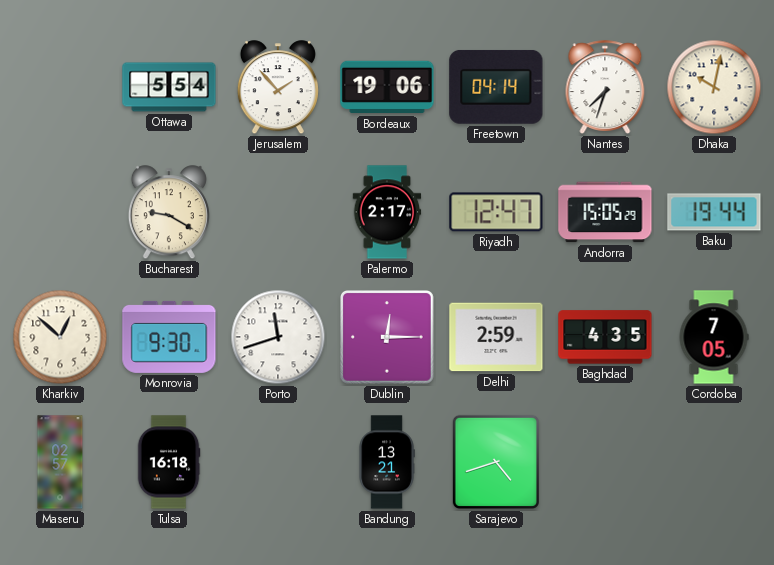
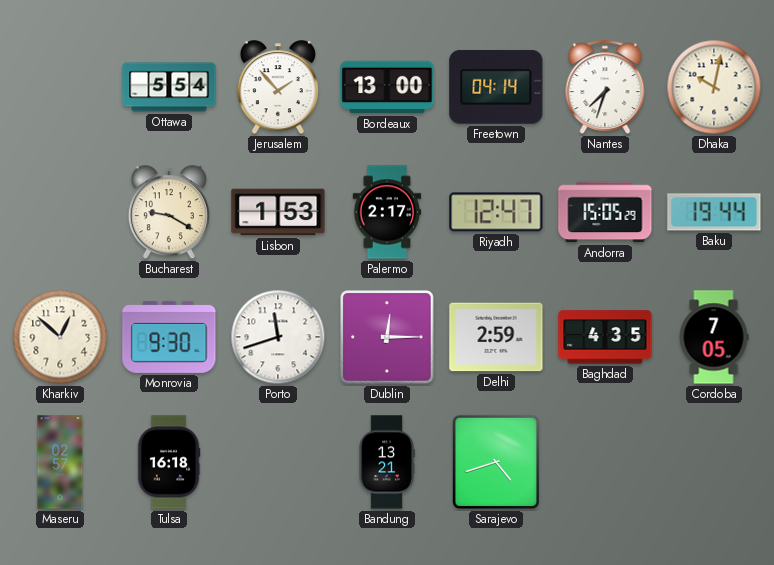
Bordeaux: 19:06 -> 13:00
Lisbon: none -> 1:53
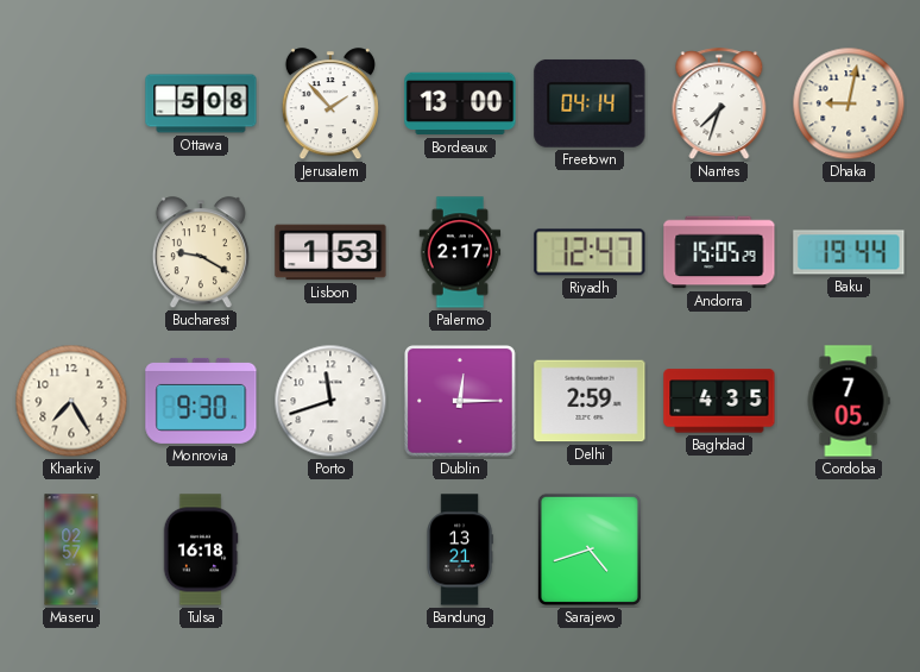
Ottawa: 5:54 -> 5:08
Dhaka: 10:02 -> 9:02
Kharkiv: 12:52 -> 7:25
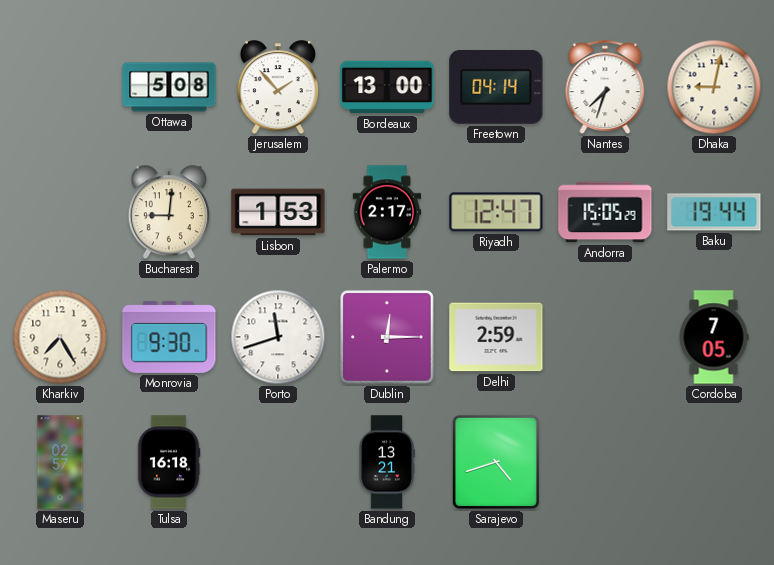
Bucharest: 9:20 -> 9:01
Baghdad: 4:35 -> none
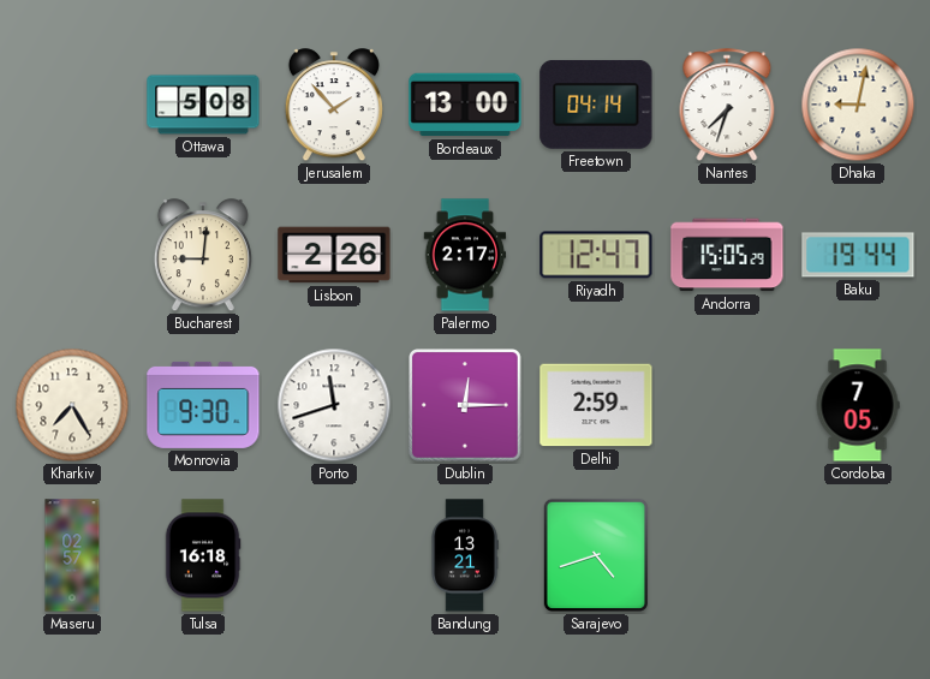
Lisbon: 1:53 -> 2:26
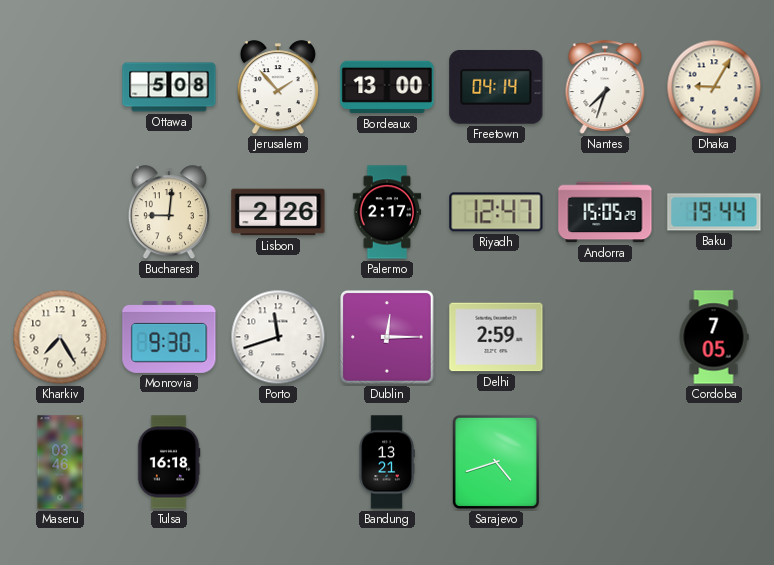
Dhaka: 9:02 -> 9:05
Maseru: 02:57 -> 03:46
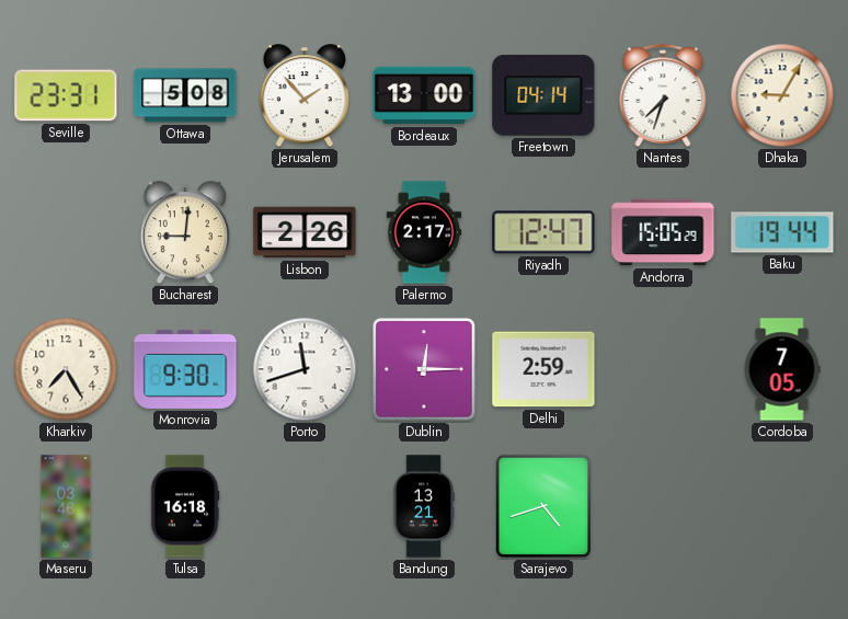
Seville: none -> 23:31
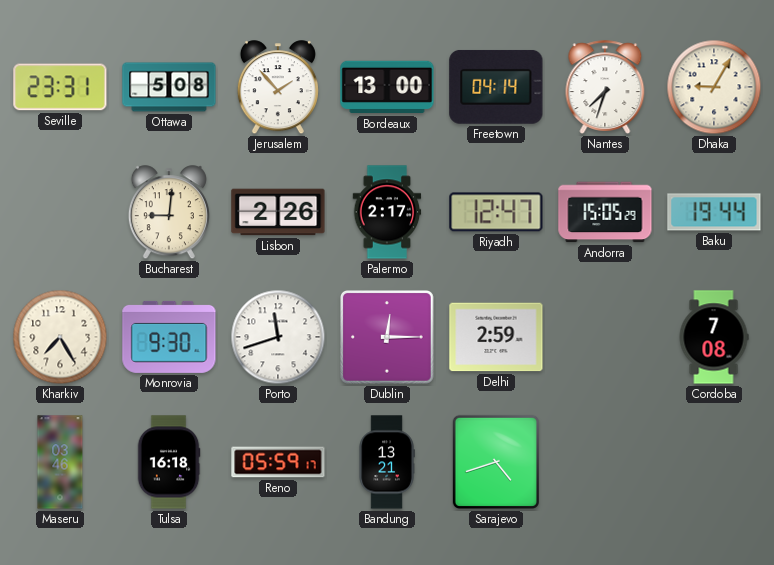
Cordoba: 7:05 -> 7:08
Reno: none -> 05:59
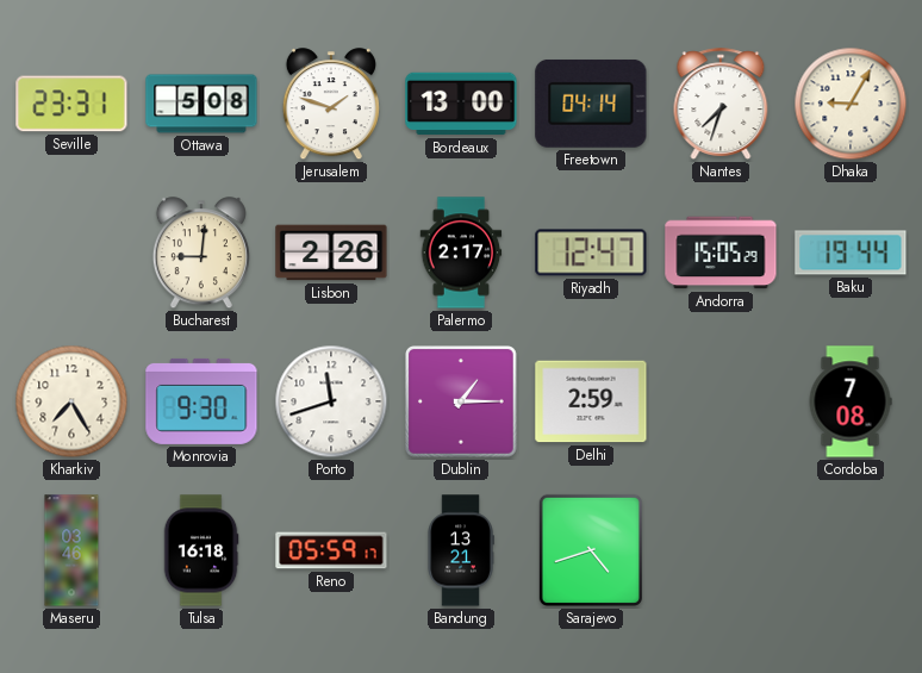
Jerusalem: 1:53 -> 1:48
Dublin: 12:15 -> 1:15
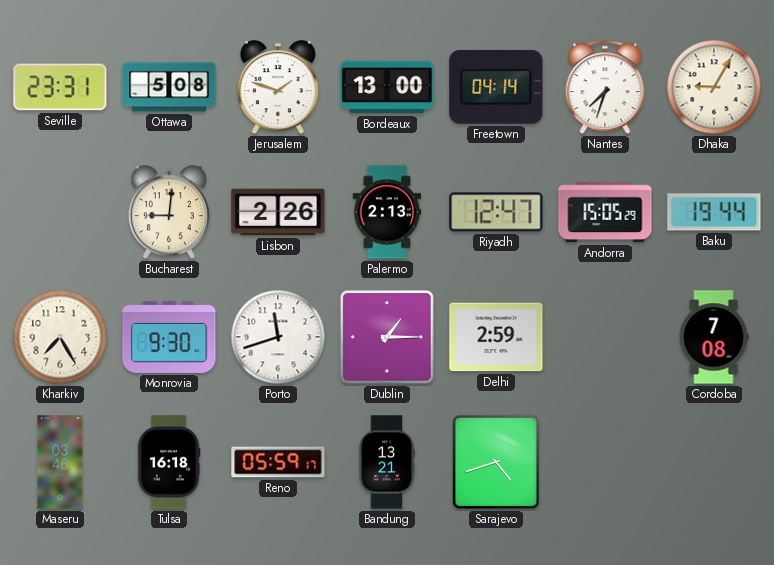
Palermo: 2:17 -> 2:13
